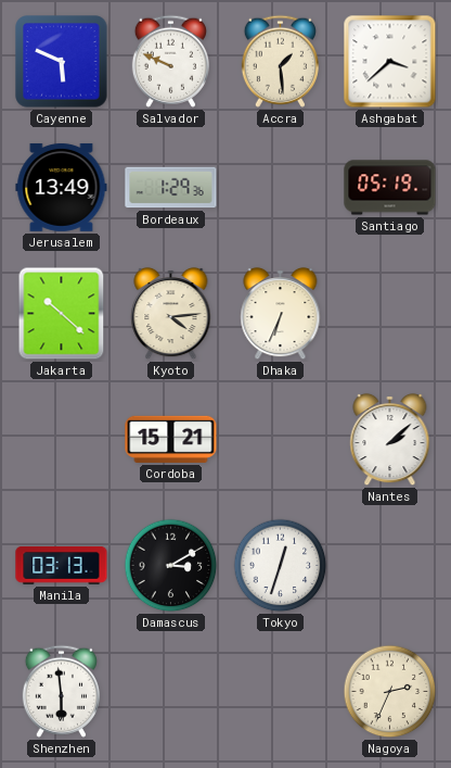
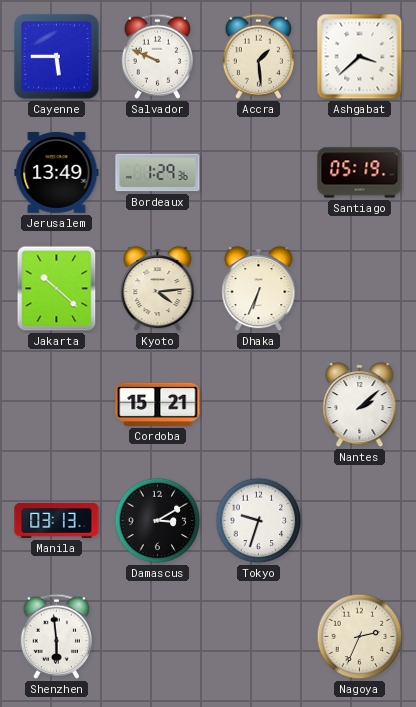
Cayenne: 5:49 -> 5:45
Tokyo: 12:33 -> 9:33
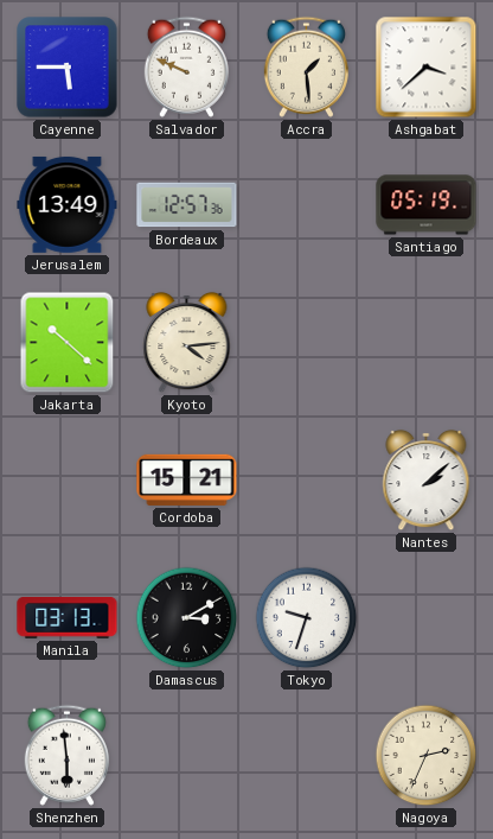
Bordeaux: 1:29 -> 12:57
Dhaka: 6:34 -> none
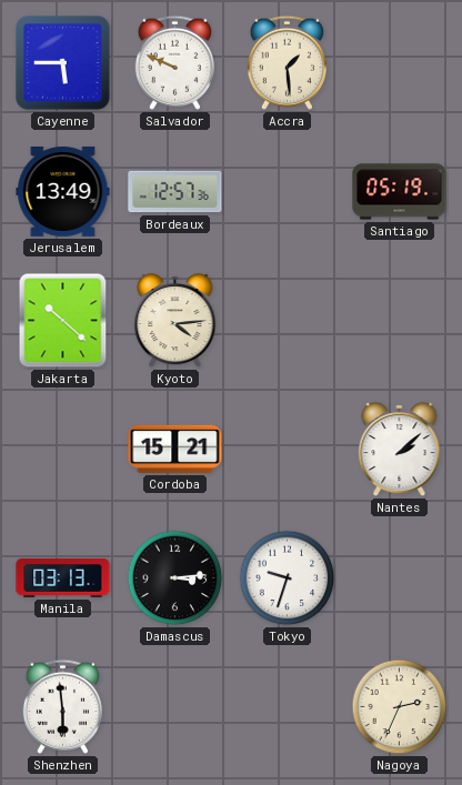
Ashgabat: 3:38 -> none
Damascus: 3:10 -> 3:14
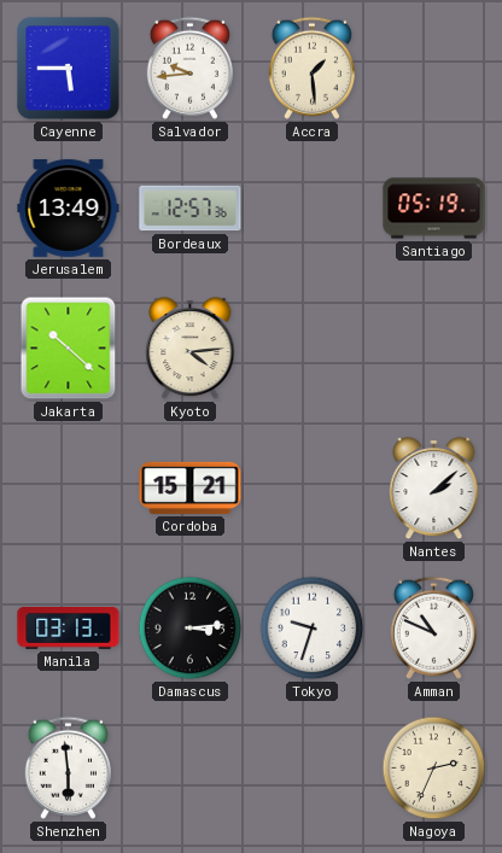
Salvador: 9:49 -> 9:44
Amman: none -> 10:49
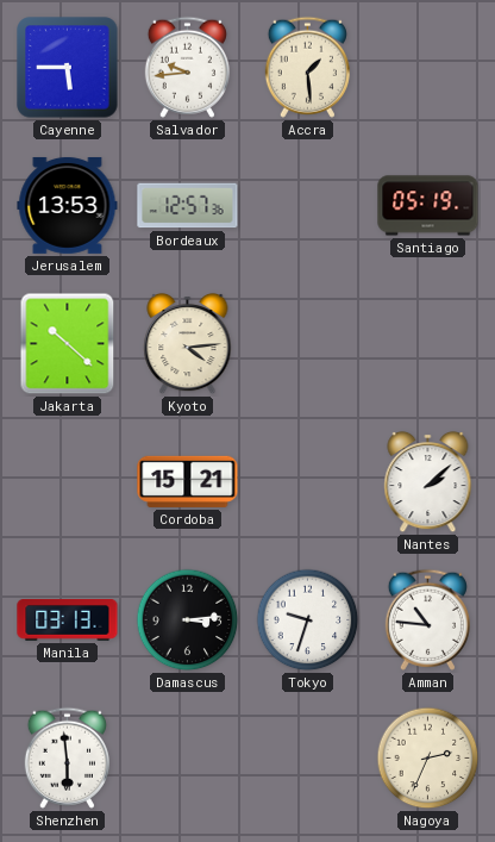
Jerusalem: 13:49 -> 13:53
Amman: 10:49 -> 10:46
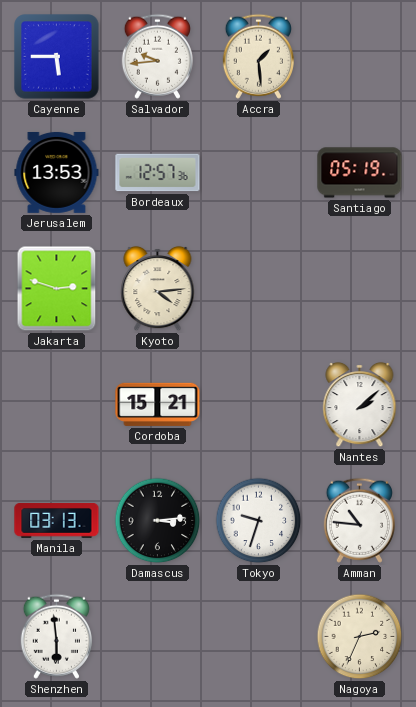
Jakarta: 10:22 -> 2:48
